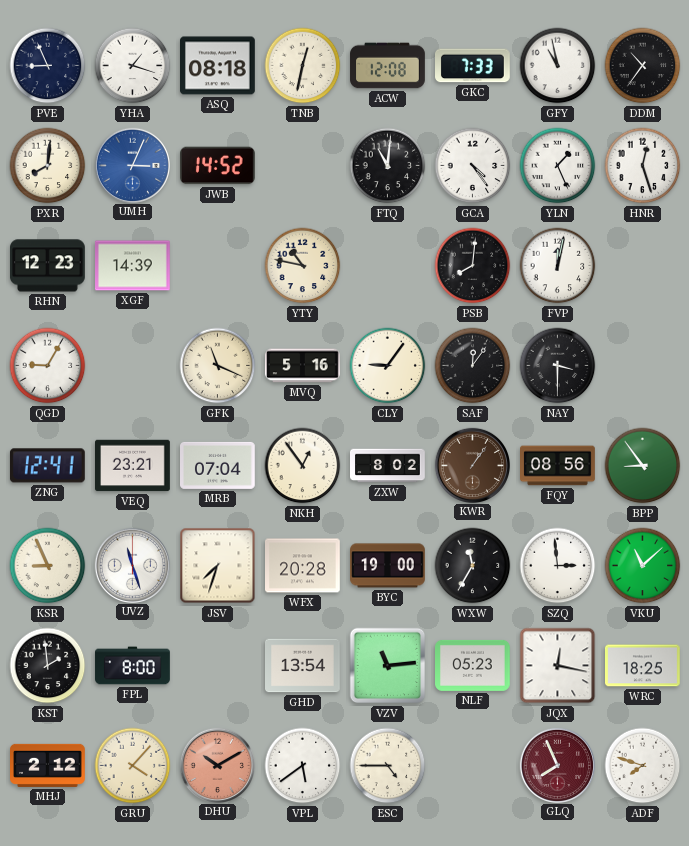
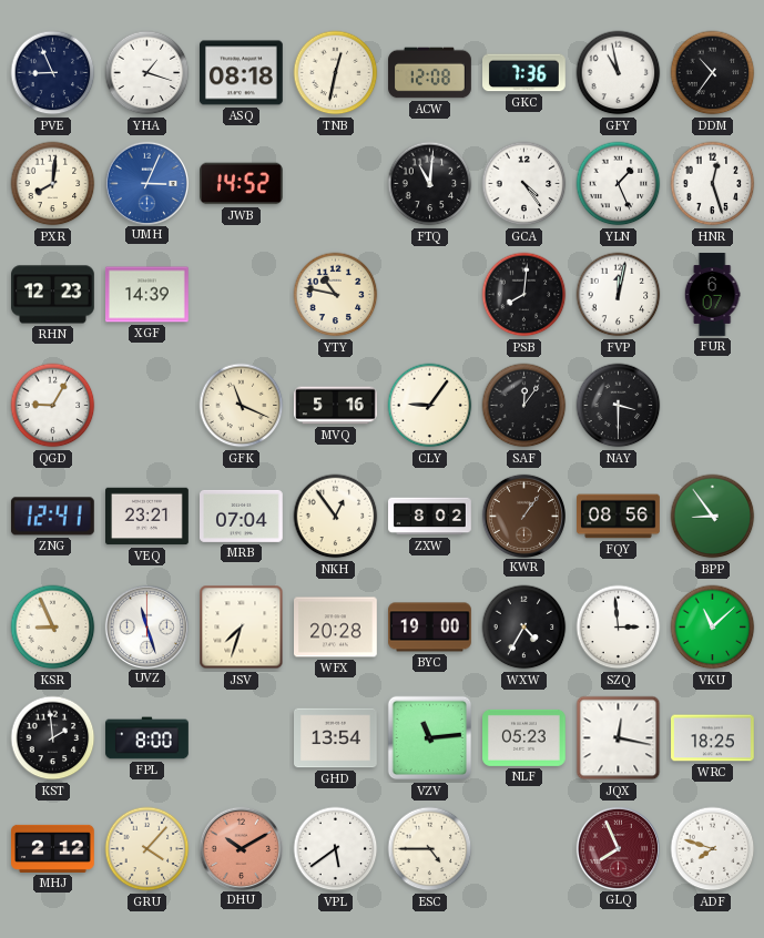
GKC: 7:33 -> 7:36
FUR: none -> 6:07
WXW: 11:35 -> 4:35
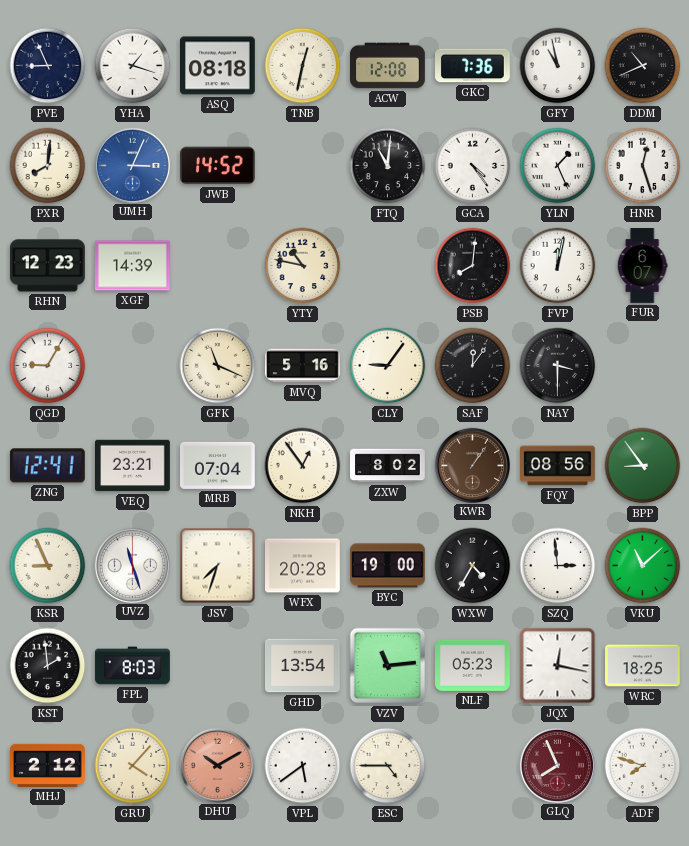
DDM: 10:36 -> 10:41
FPL: 8:00 -> 8:03
